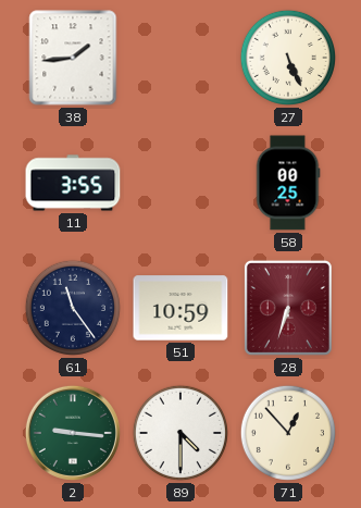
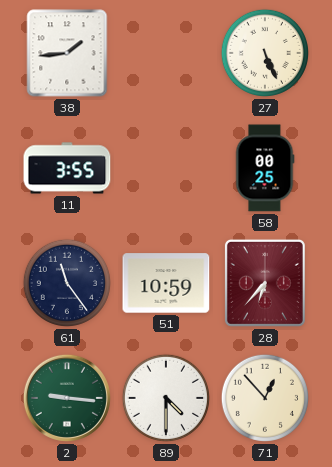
28: 6:33 -> 6:37
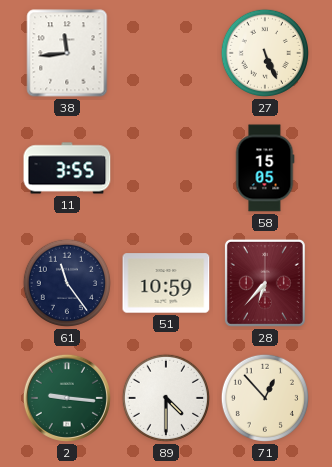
38: 1:44 -> 11:44
58: 00:25 -> 15:05
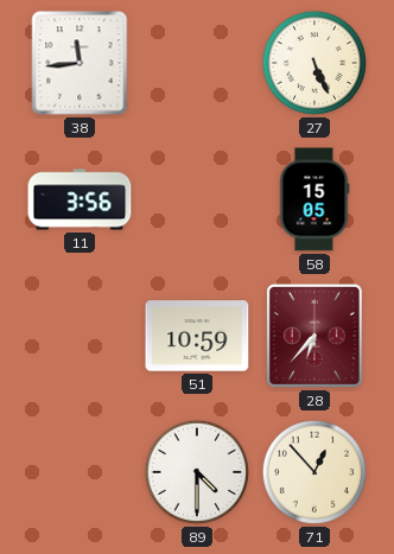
11: 3:55 -> 3:56
61: 11:24 -> none
2: 9:16 -> none
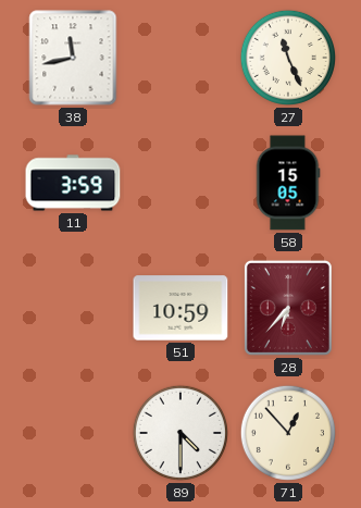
38: 11:44 -> 11:43
27: 5:26 -> 11:26
11: 3:56 -> 3:59
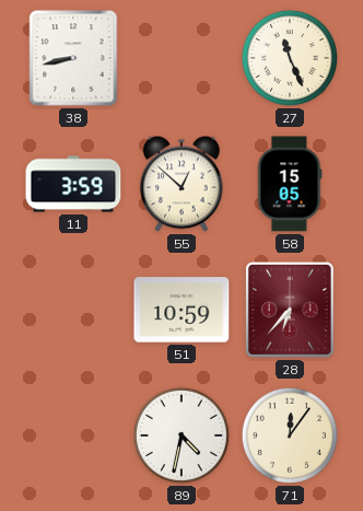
38: 11:43 -> 8:43
55: none -> 12:52
89: 4:30 -> 4:32
71: 12:53 -> 12:06
